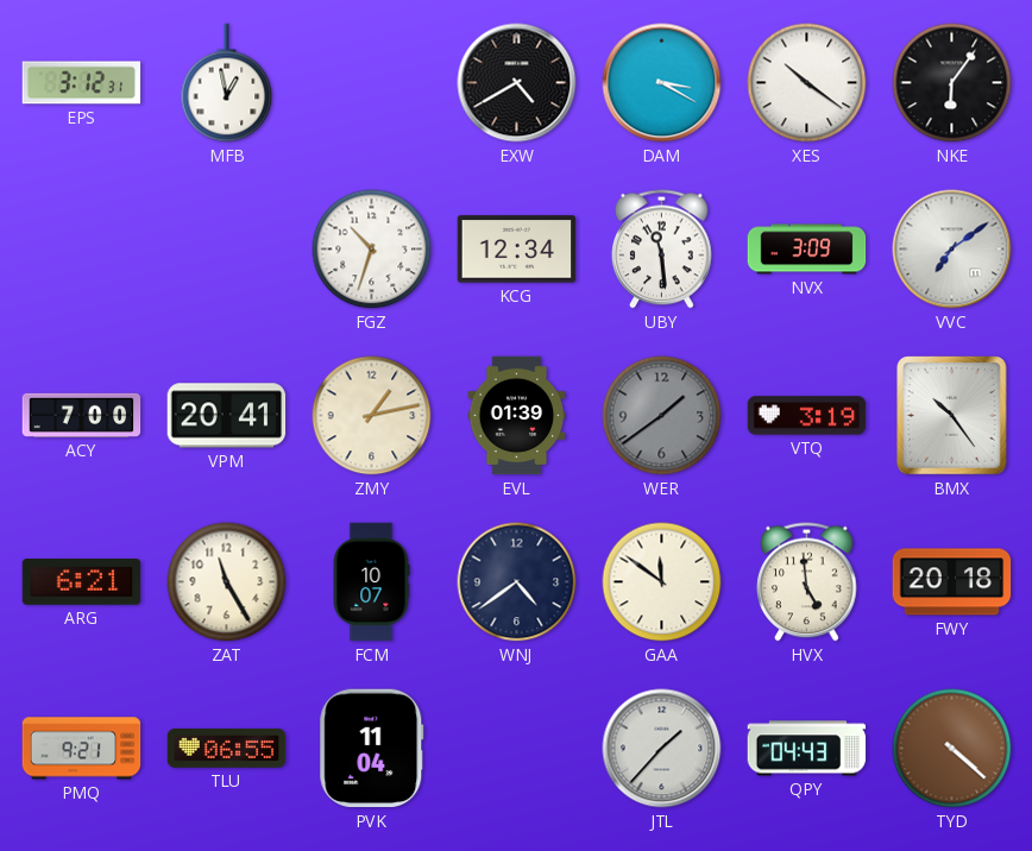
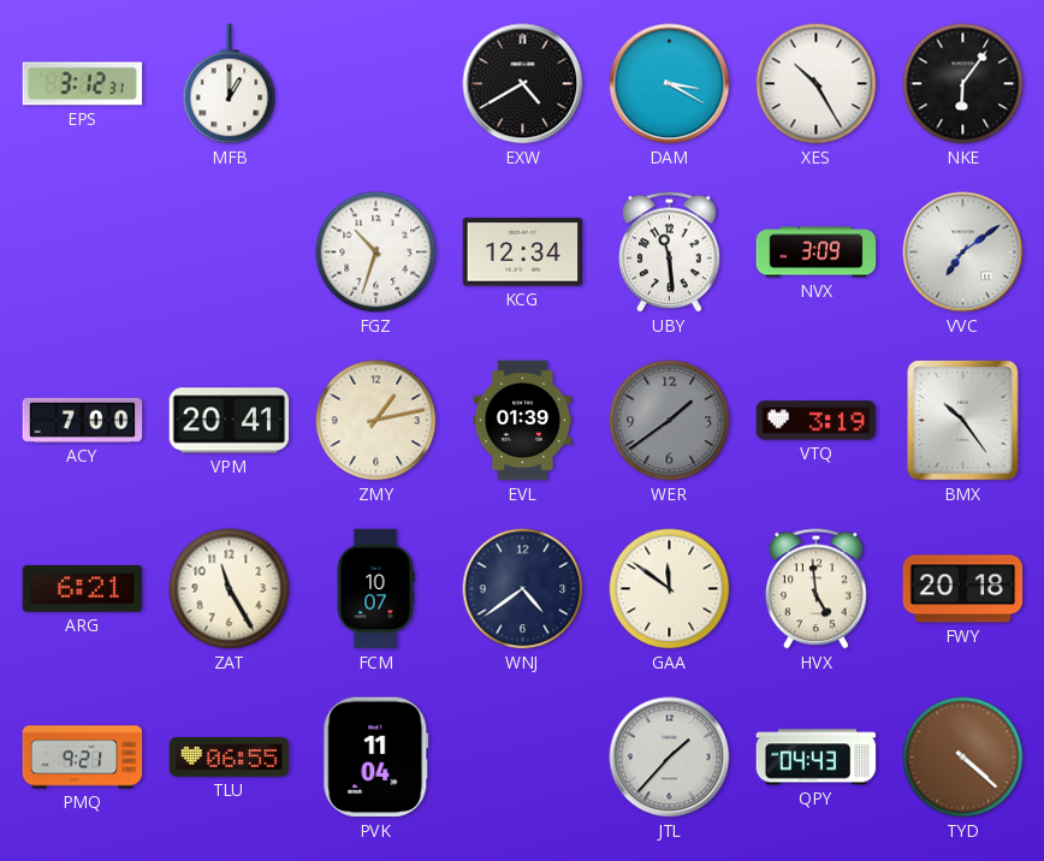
MFB: 12:58 -> 1:00
XES: 10:21 -> 10:25
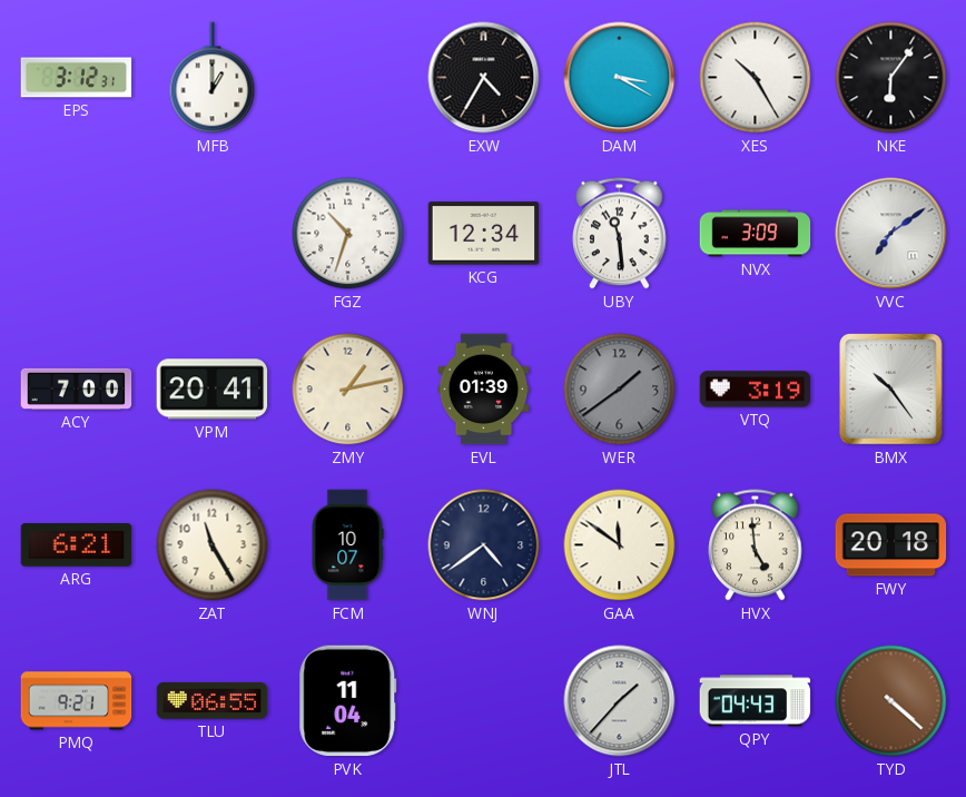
EXW: 4:40 -> 4:35
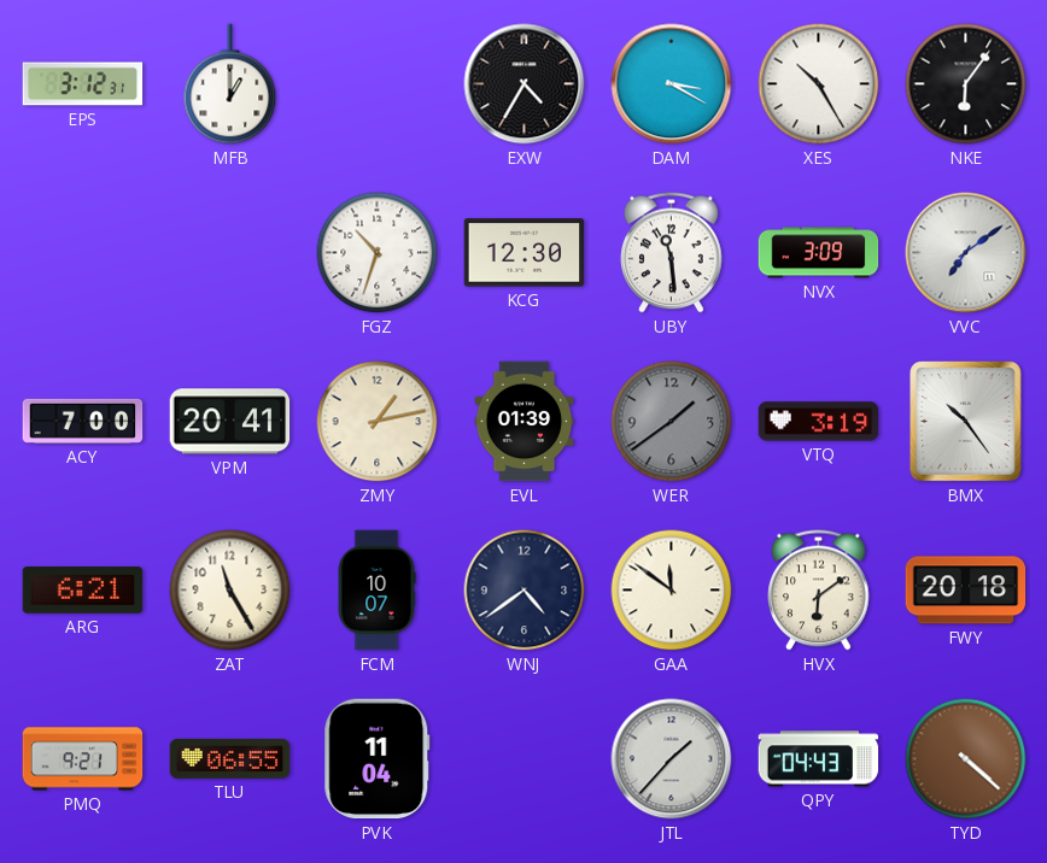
KCG: 12:34 -> 12:30
HVX: 4:59 -> 6:09
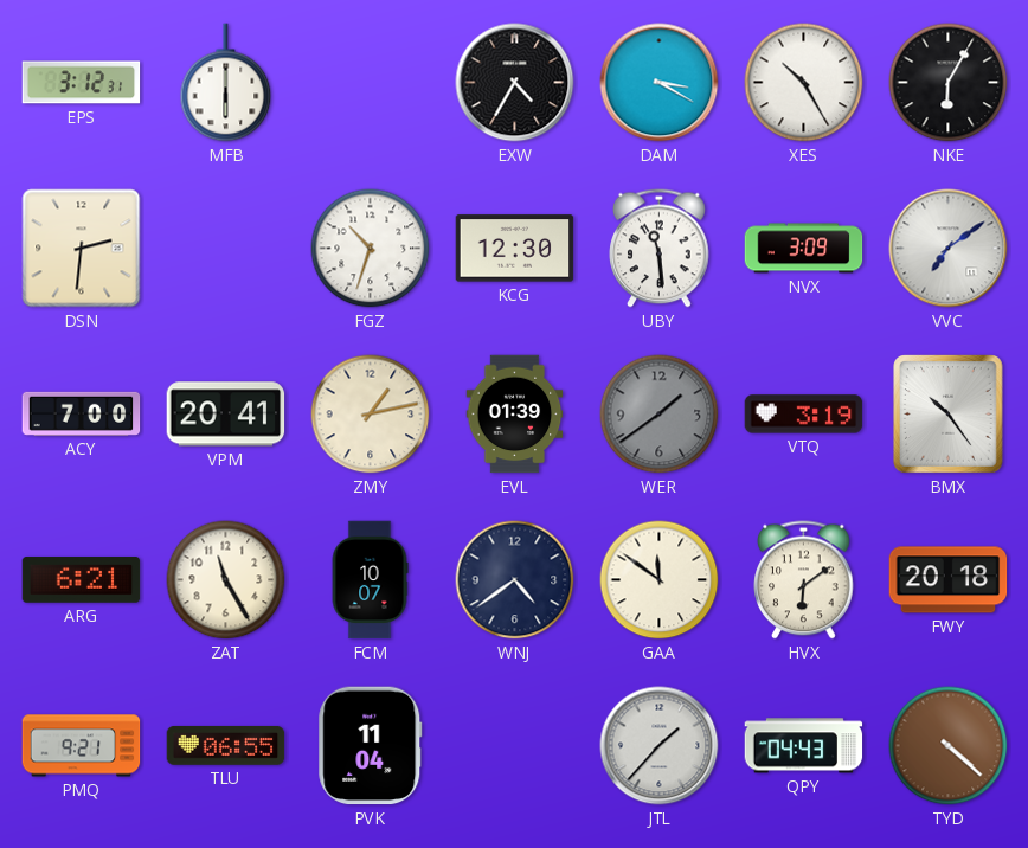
MFB: 1:00 -> 6:00
NKE: 6:06 -> 6:05
DSN: none -> 2:31
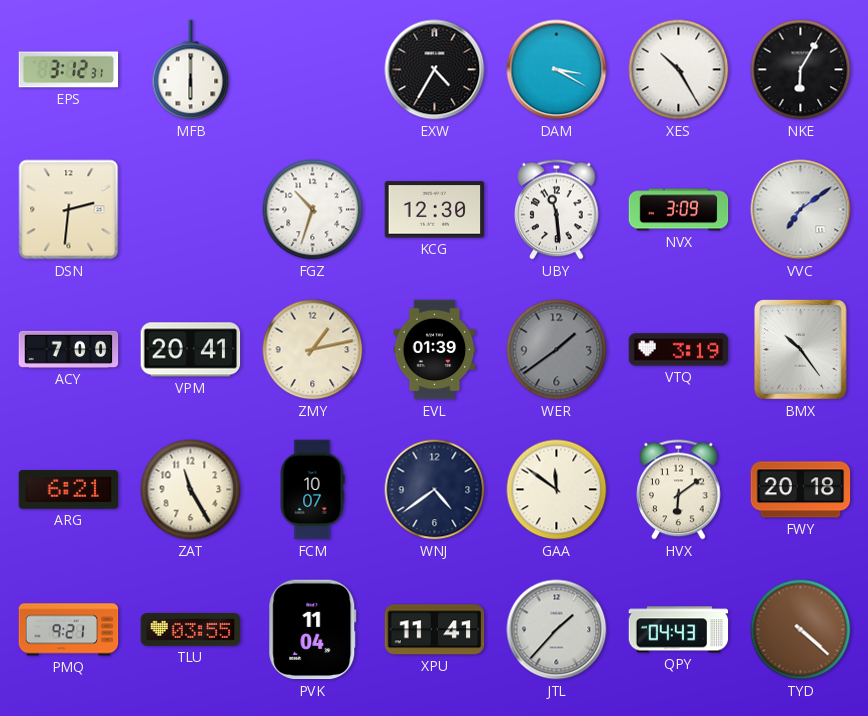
TLU: 06:55 -> 03:55
XPU: none -> 11:41
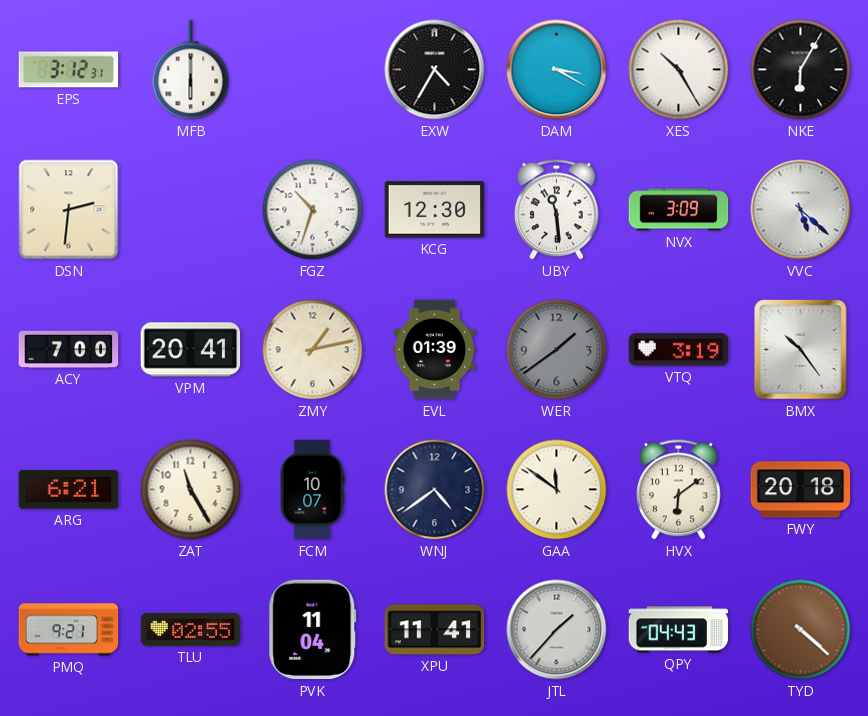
VVC: 7:09 -> 5:22
TLU: 03:55 -> 02:55
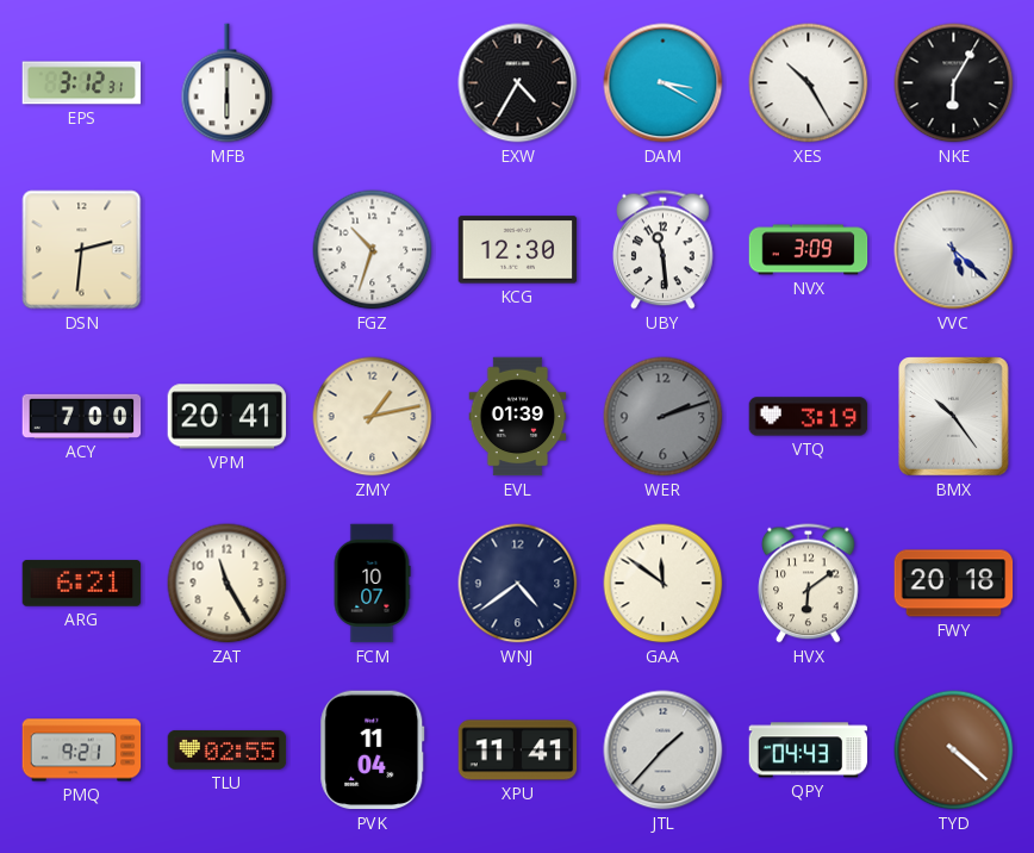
WER: 1:39 -> 2:12
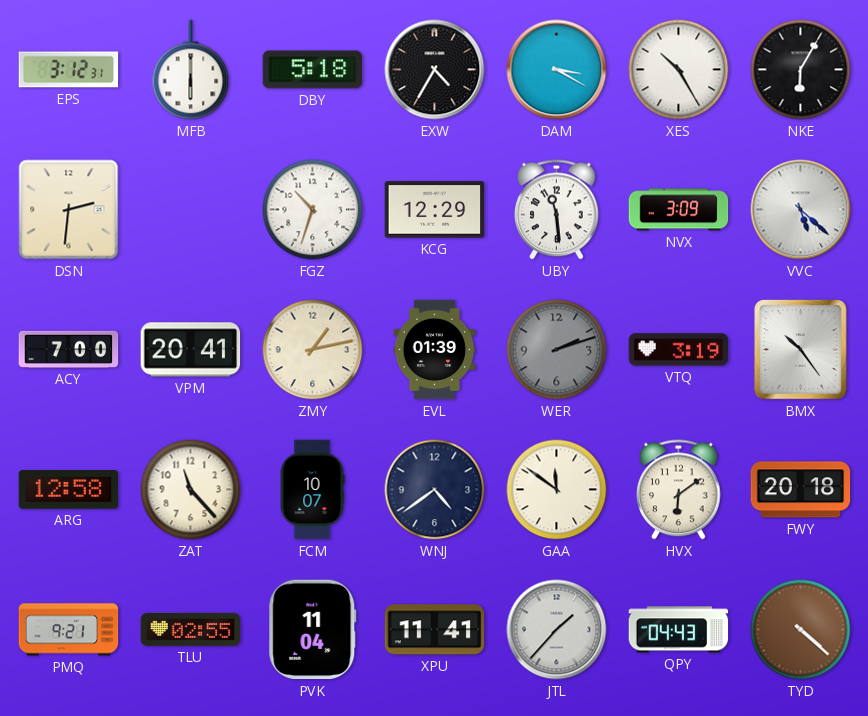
DBY: none -> 5:18
KCG: 12:30 -> 12:29
ARG: 6:21 -> 12:58
ZAT: 11:25 -> 11:23
